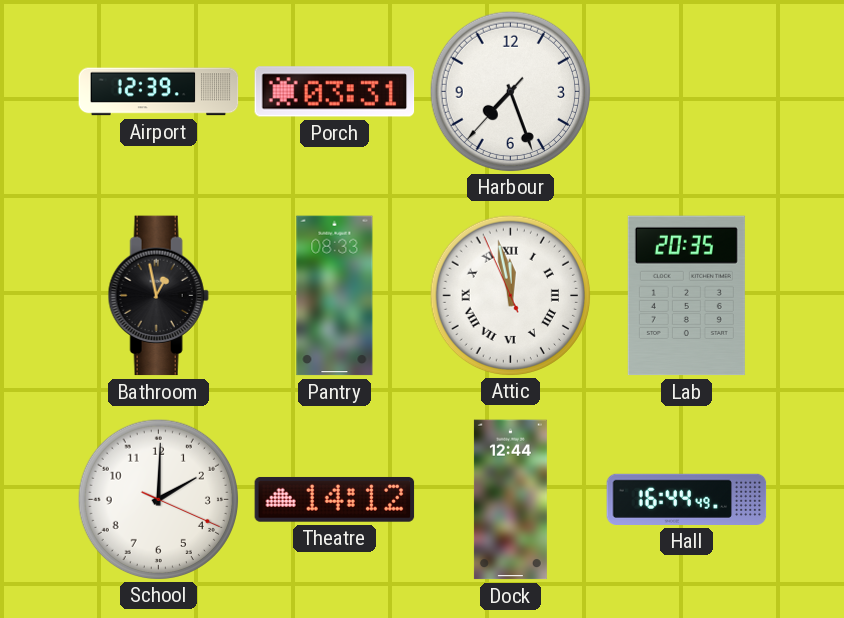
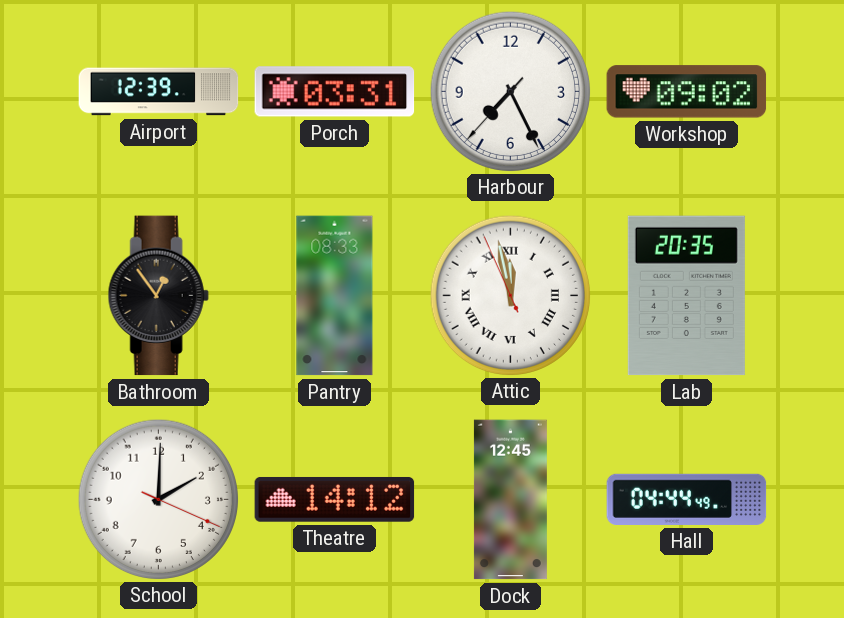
Harbour: 7:26 -> 7:25
Workshop: none -> 09:02
Bathroom: 12:58 -> 12:54
Dock: 12:44 -> 12:45
Hall: 16:44 -> 04:44
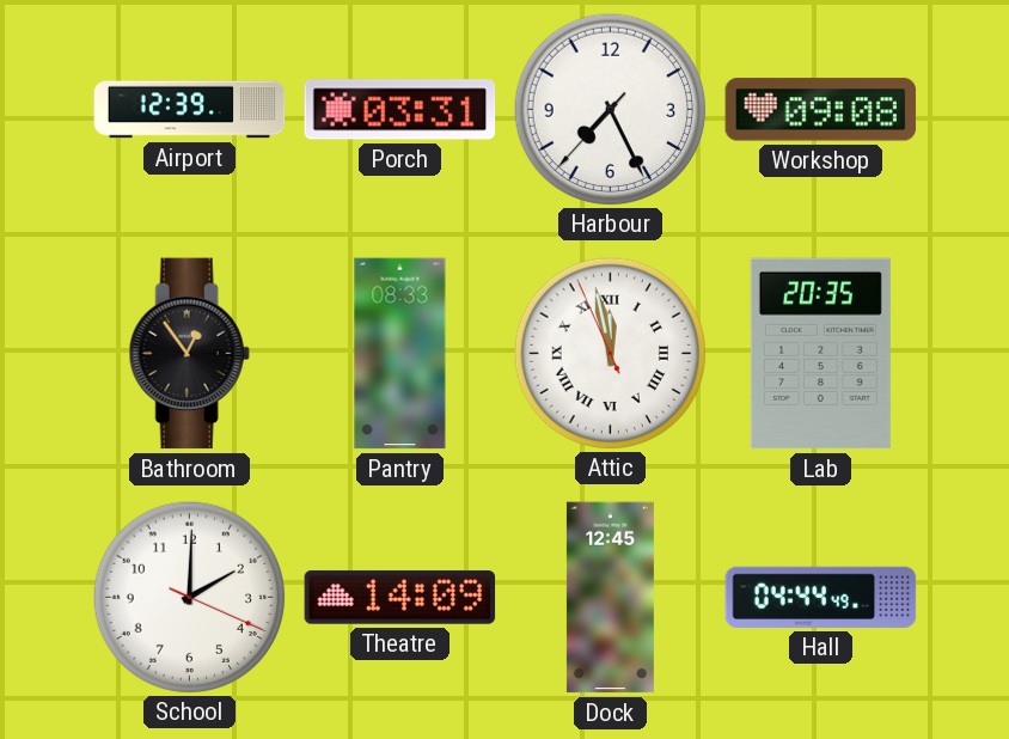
Workshop: 09:02 -> 09:08
Theatre: 14:12 -> 14:09
